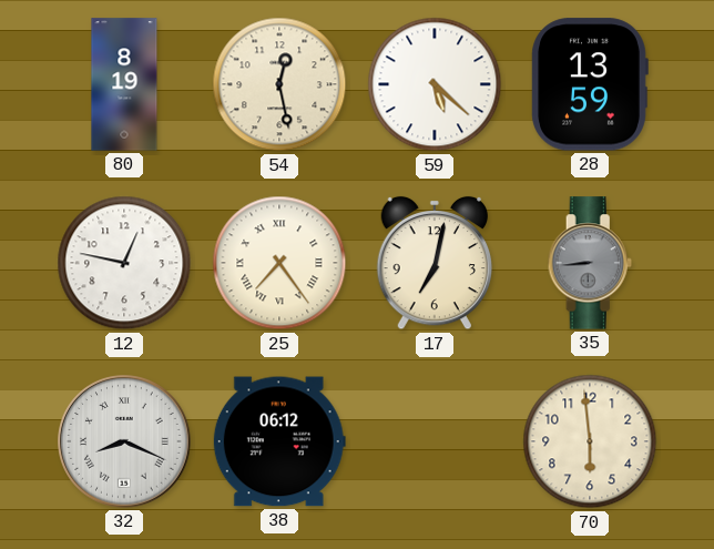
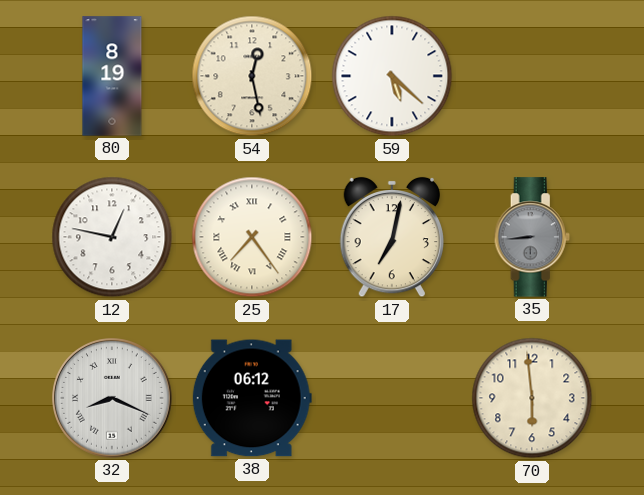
28: 13:59 -> none
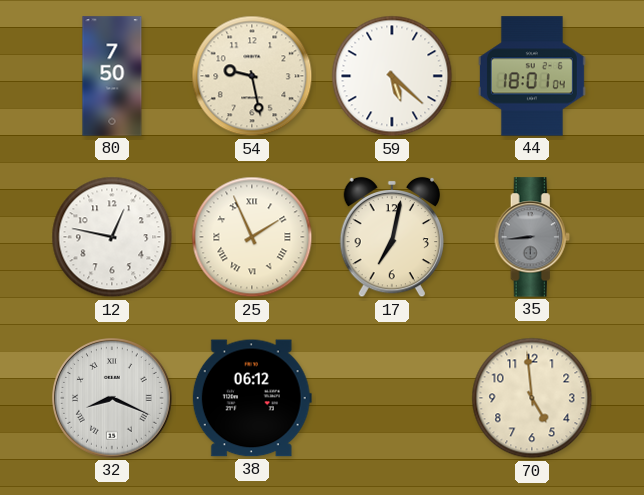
80: 8:19 -> 7:50
54: 12:28 -> 9:28
44: none -> 18:01
25: 7:24 -> 1:56
70: 5:59 -> 4:59
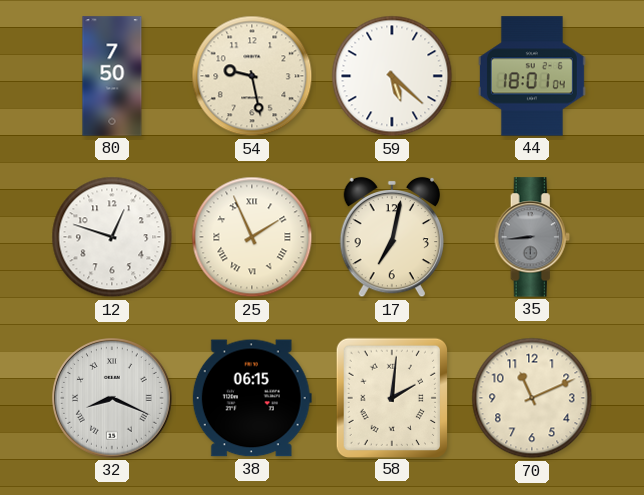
12: 12:47 -> 12:48
38: 06:12 -> 06:15
58: none -> 2:01
70: 4:59 -> 11:11
